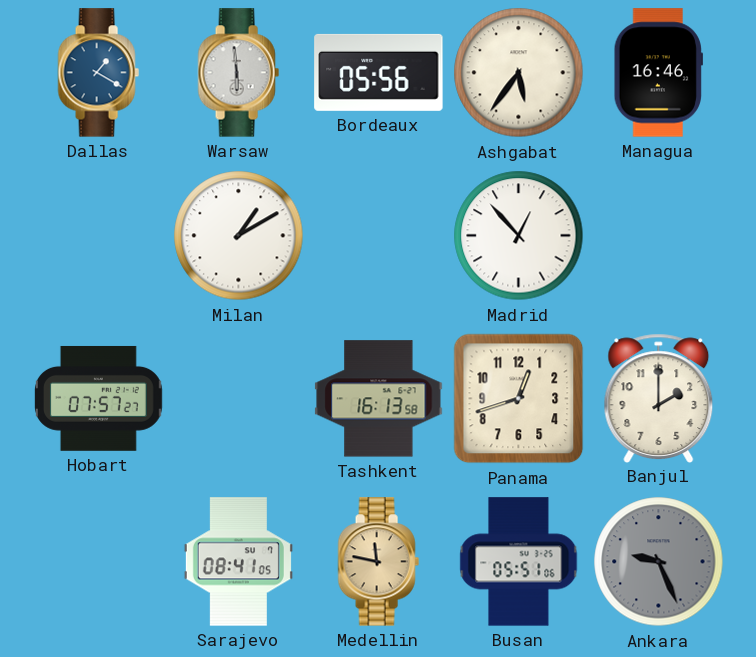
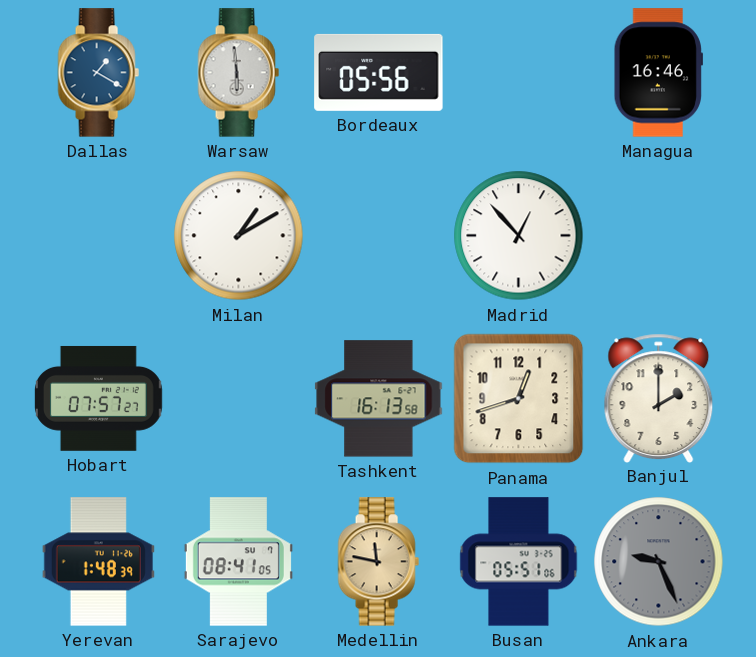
Ashgabat: 5:36 -> none
Yerevan: none -> 1:48
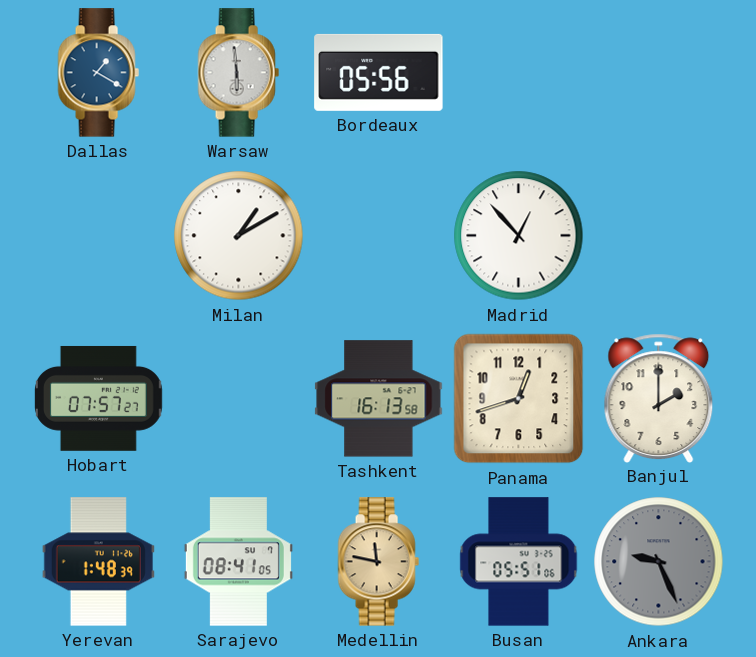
Managua: 16:46 -> none
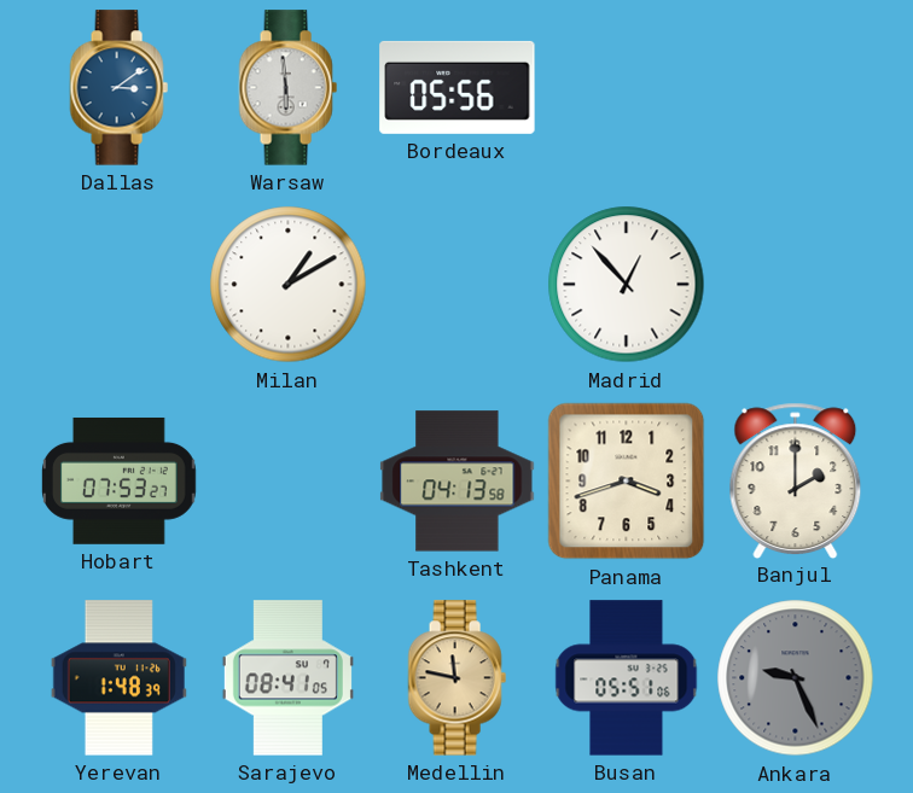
Dallas: 1:20 -> 3:09
Hobart: 07:57 -> 07:53
Tashkent: 16:13 -> 04:13
Panama: 12:42 -> 3:42
